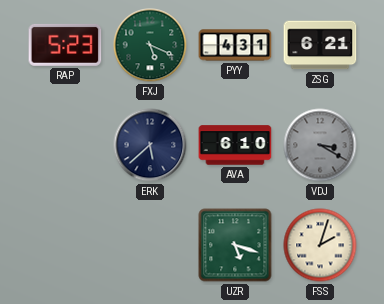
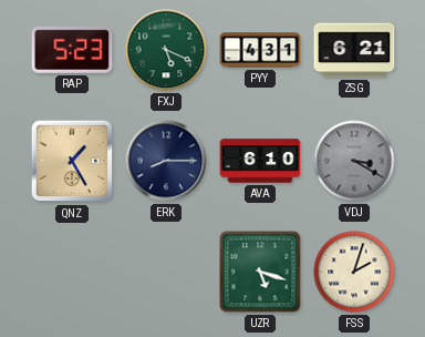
QNZ: none -> 1:25
ERK: 5:38 -> 8:15
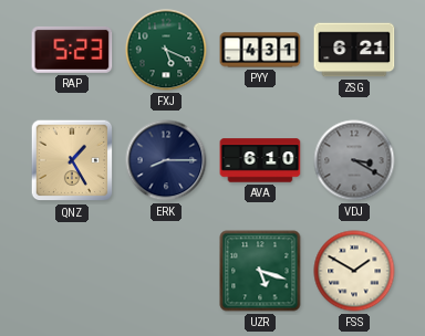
FSS: 2:03 -> 1:50
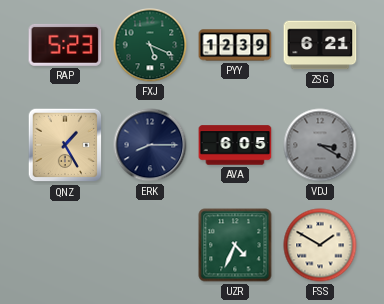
PYY: 4:31 -> 12:39
AVA: 6:10 -> 6:05
UZR: 5:18 -> 4:34
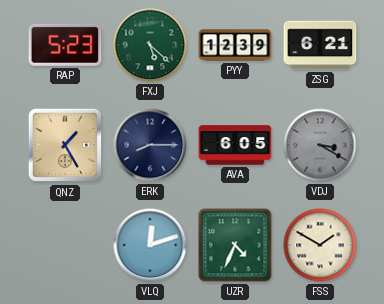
FXJ: 5:19 -> 5:22
VLQ: none -> 12:12
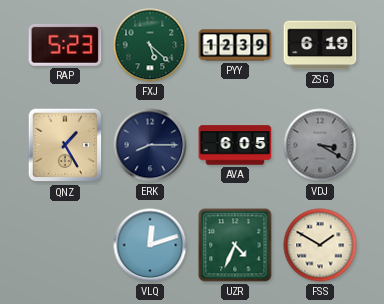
ZSG: 6:21 -> 6:19
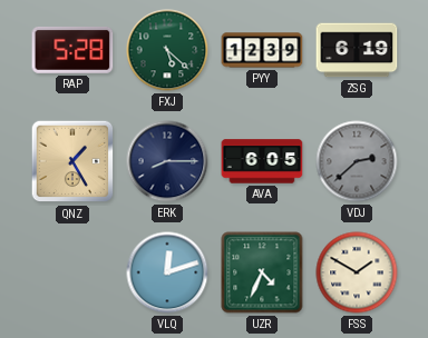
RAP: 5:23 -> 5:28
VDJ: 3:20 -> 2:38
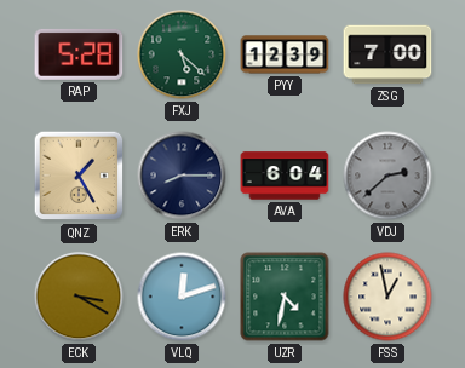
ZSG: 6:19 -> 7:00
AVA: 6:05 -> 6:04
ECK: none -> 3:20
UZR: 4:34 -> 4:32
FSS: 1:50 -> 12:58
